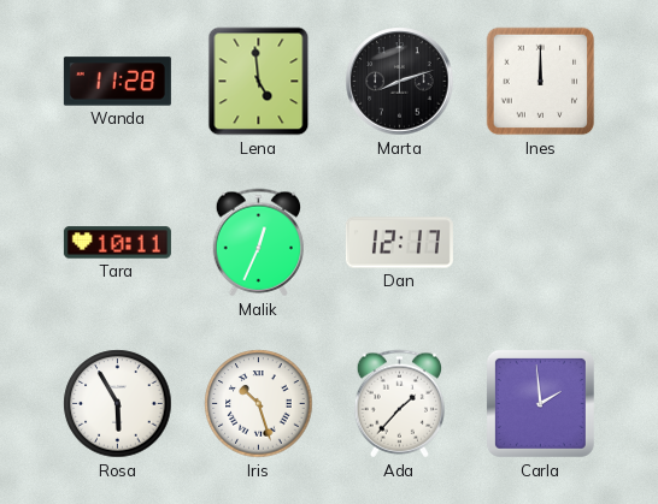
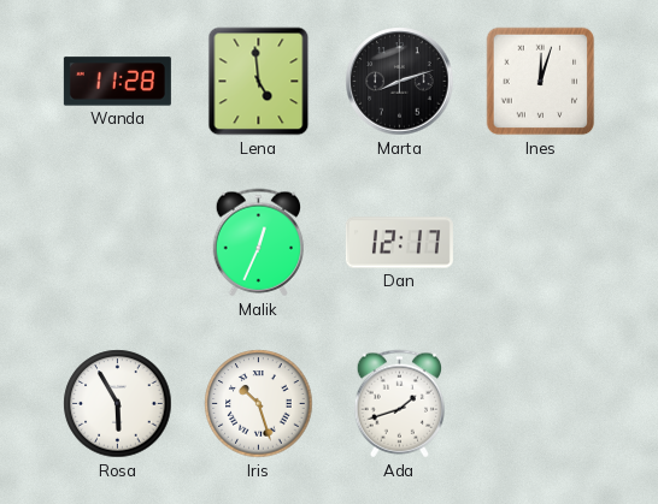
Ines: 12:00 -> 12:03
Tara: 10:11 -> none
Ada: 1:37 -> 1:42
Carla: 1:59 -> none
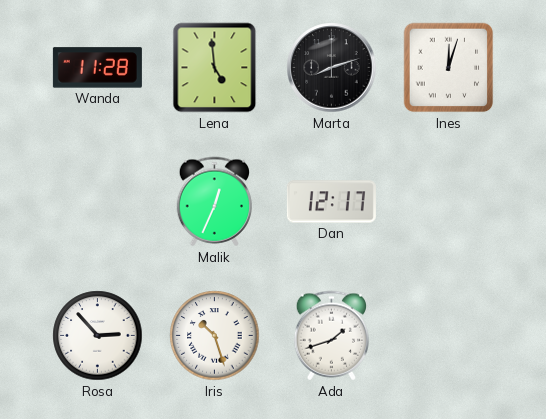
Rosa: 5:55 -> 2:53
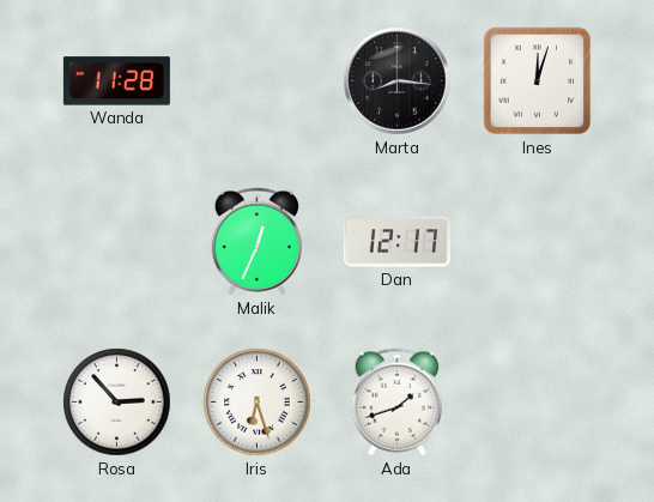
Lena: 4:59 -> none
Marta: 8:12 -> 8:16
Iris: 10:27 -> 6:27
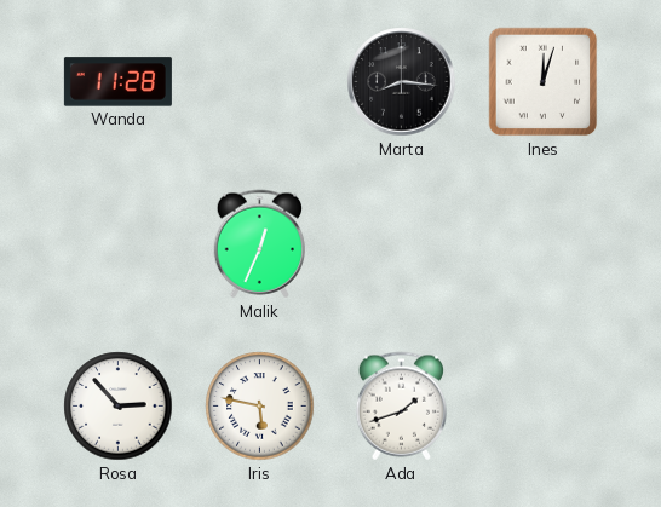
Dan: 12:17 -> none
Iris: 6:27 -> 5:47
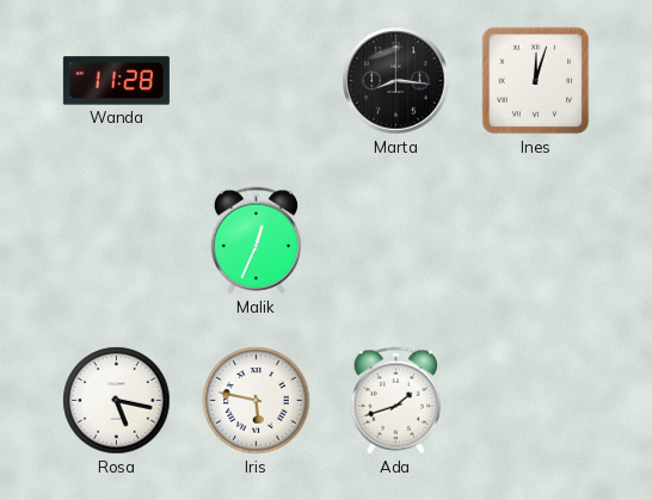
Rosa: 2:53 -> 5:17
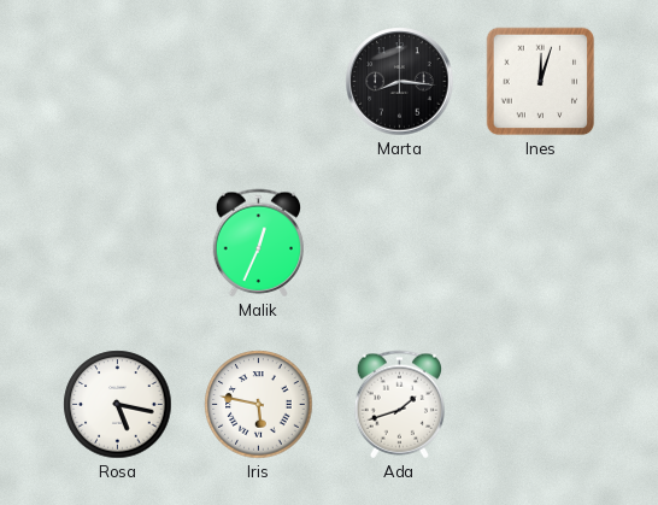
Wanda: 11:28 -> none
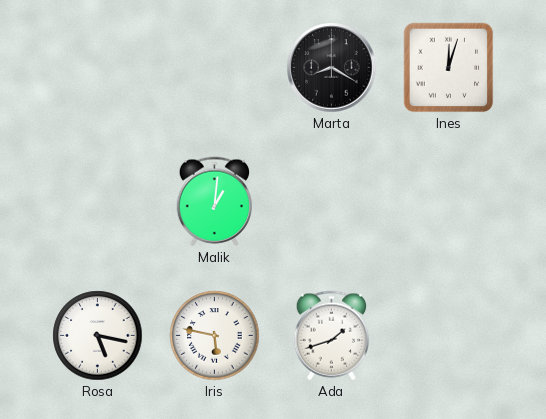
Marta: 8:16 -> 8:20
Malik: 12:34 -> 1:01
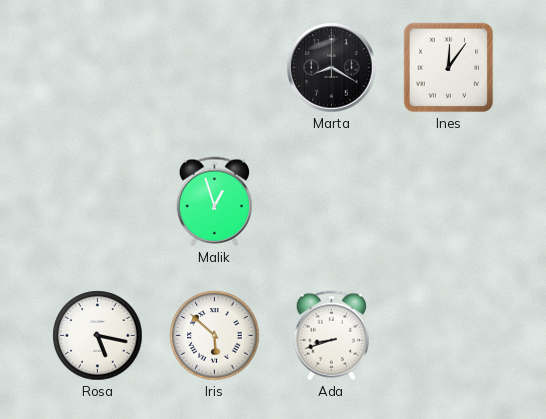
Ines: 12:03 -> 12:06
Malik: 1:01 -> 12:57
Iris: 5:47 -> 5:52
Ada: 1:42 -> 8:42
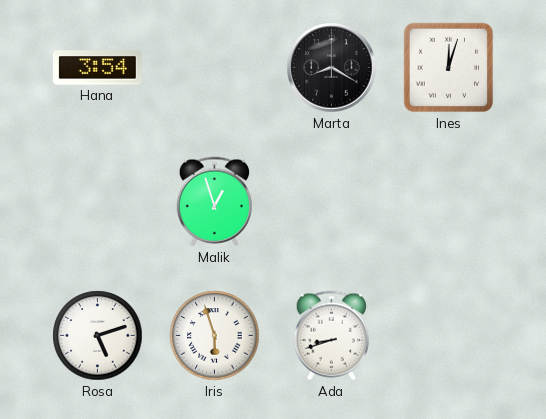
Hana: none -> 3:54
Ines: 12:06 -> 12:03
Rosa: 5:17 -> 5:12
Iris: 5:52 -> 5:57
